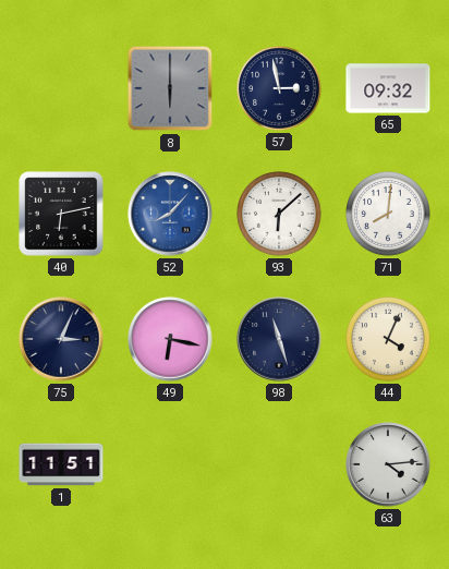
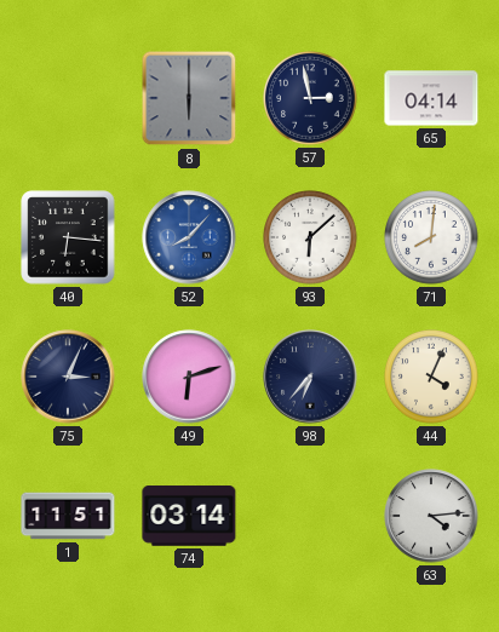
65: 09:32 -> 04:14
40: 6:13 -> 6:16
49: 6:17 -> 6:12
98: 11:27 -> 6:37
74: none -> 03:14
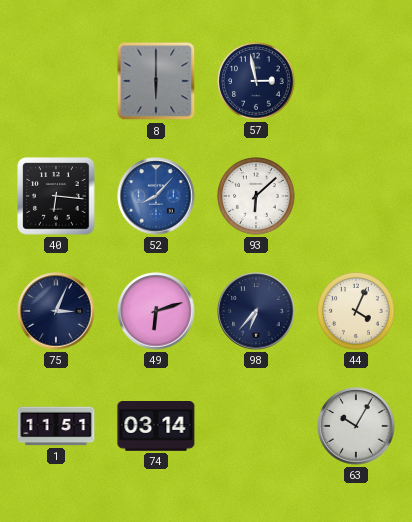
65: 04:14 -> none
71: 8:01 -> none
63: 4:14 -> 10:05
